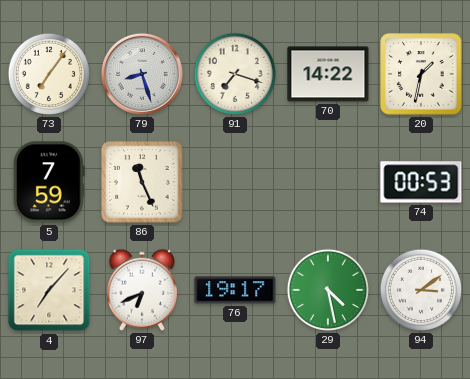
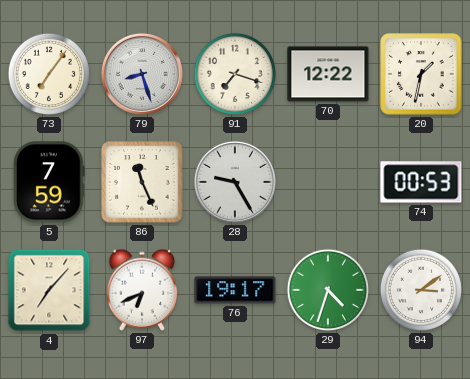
70: 14:22 -> 12:22
28: none -> 9:25
29: 4:28 -> 4:33
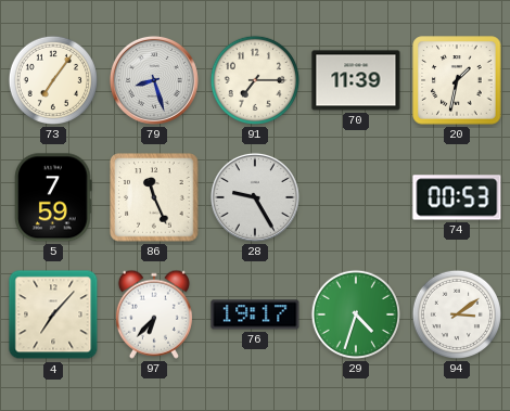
91: 7:18 -> 7:15
70: 12:22 -> 11:39
97: 6:41 -> 6:37
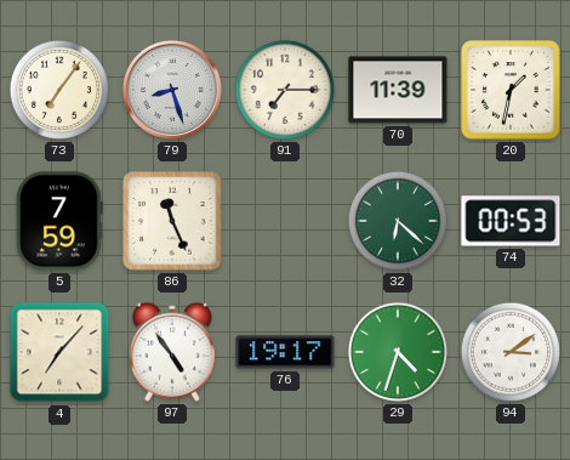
28: 9:25 -> none
32: none -> 6:22
97: 6:37 -> 4:54
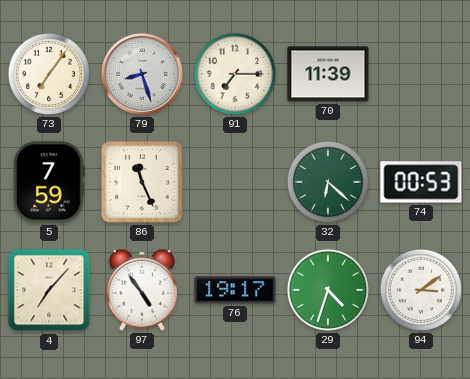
20: 1:32 -> none
